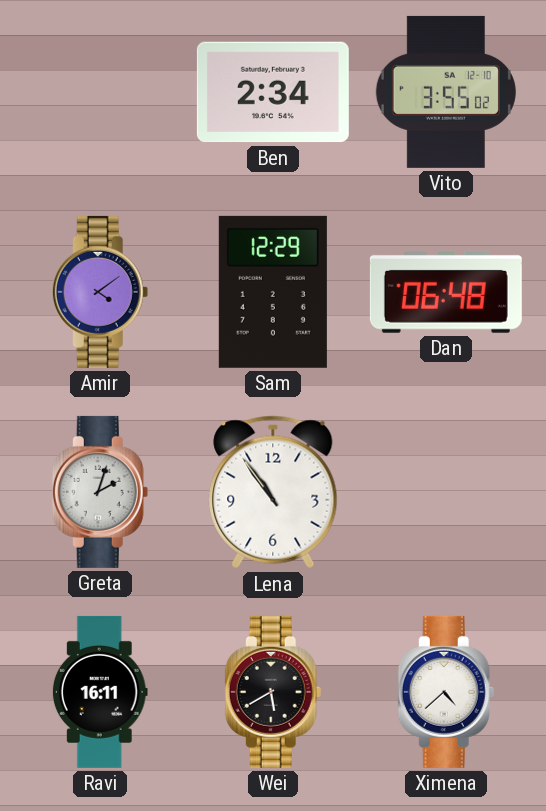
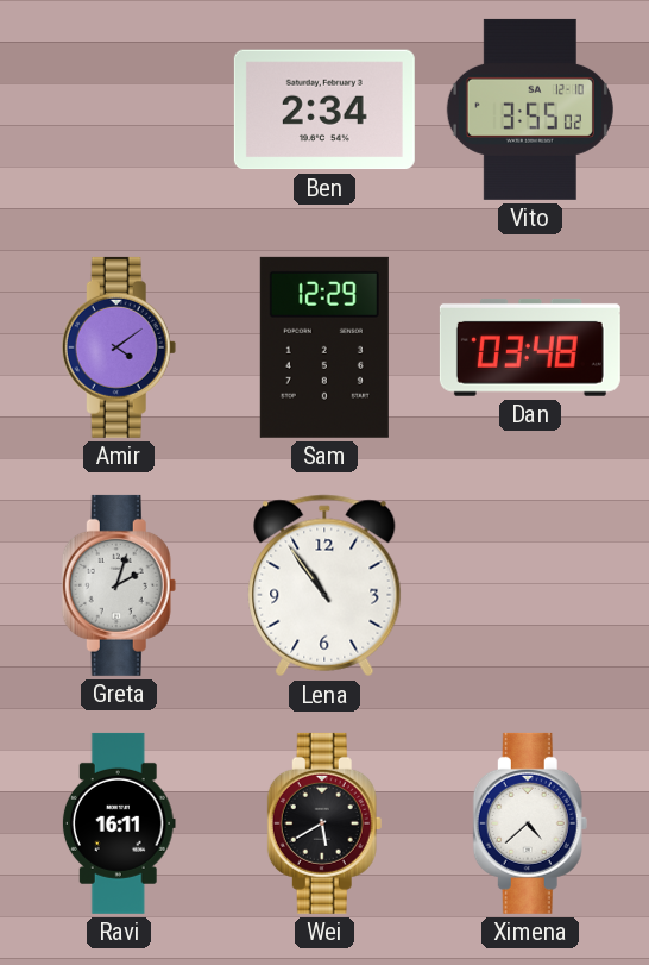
Dan: 06:48 -> 03:48
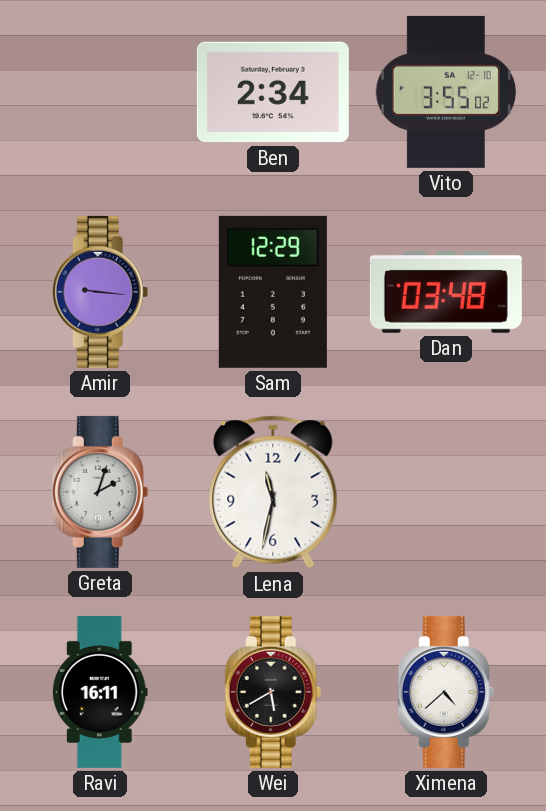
Amir: 4:09 -> 9:16
Lena: 10:54 -> 11:32
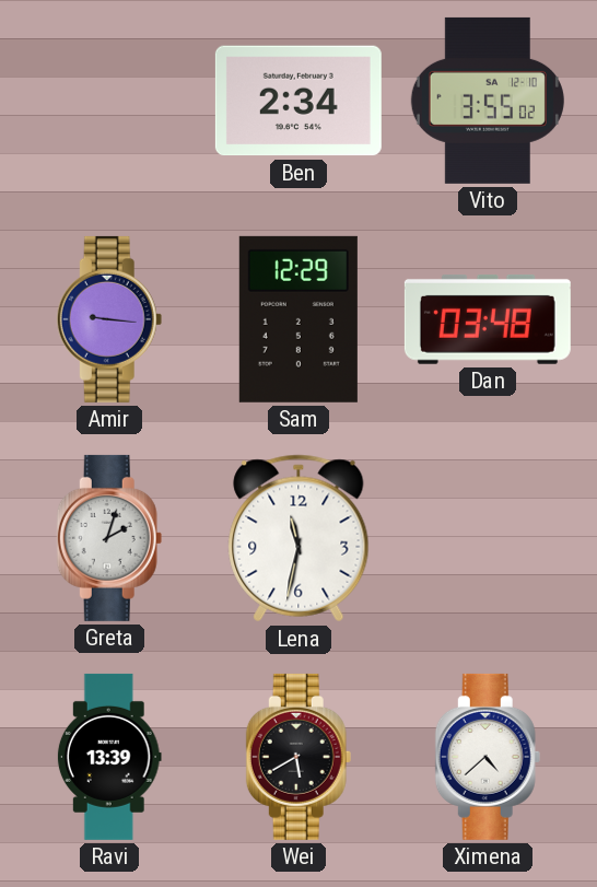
Ravi: 16:11 -> 13:39
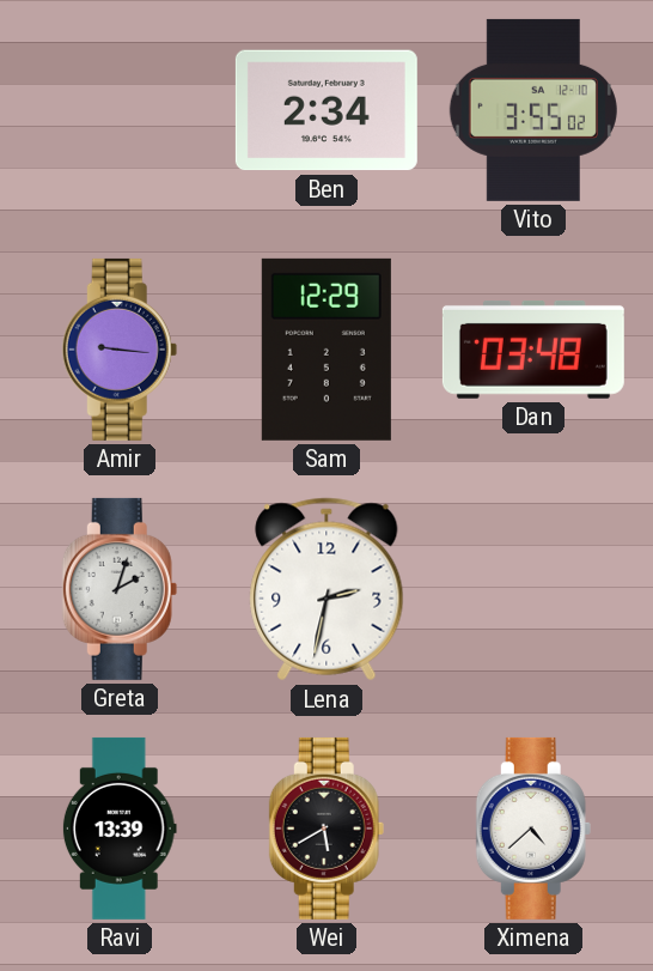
Lena: 11:32 -> 2:32
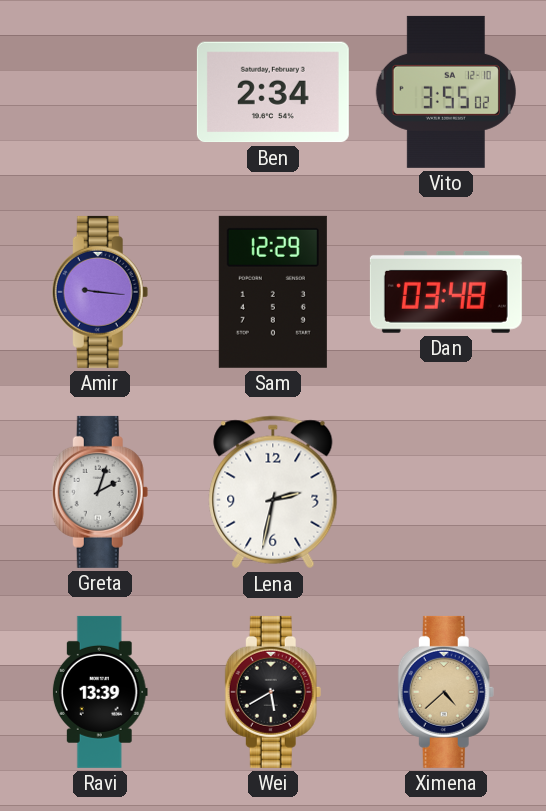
Ximena dial: white -> champagne
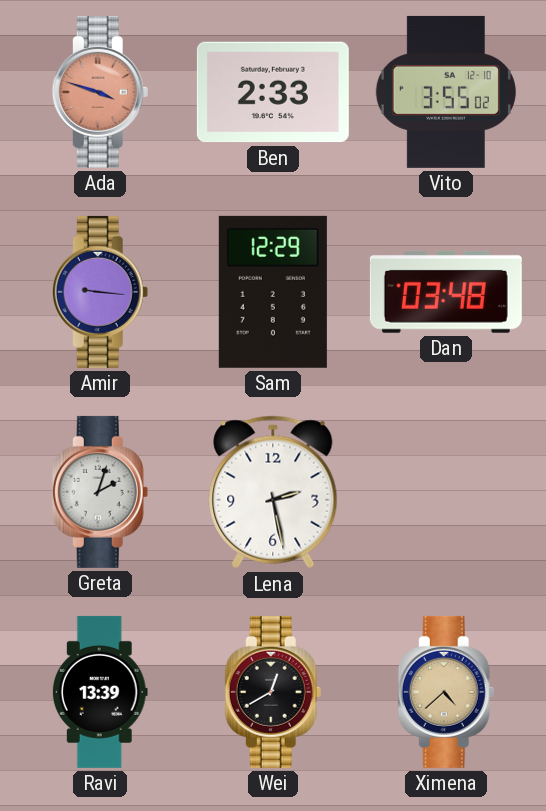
Ada: none -> 3:48
Ben: 2:34 -> 2:33
Lena: 2:32 -> 2:28
Wei: 5:40 -> 12:40
